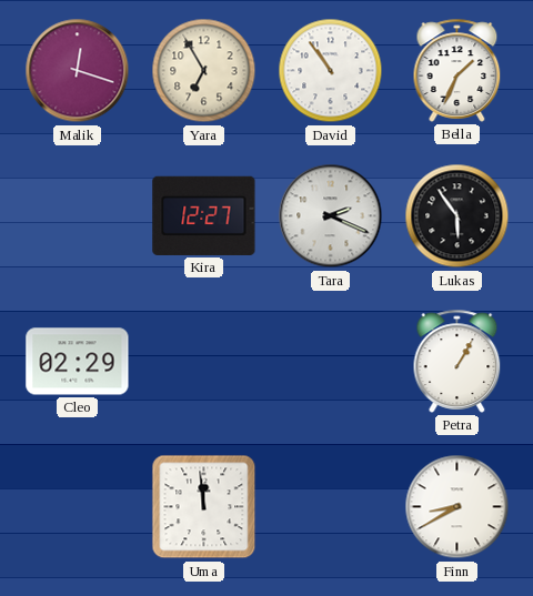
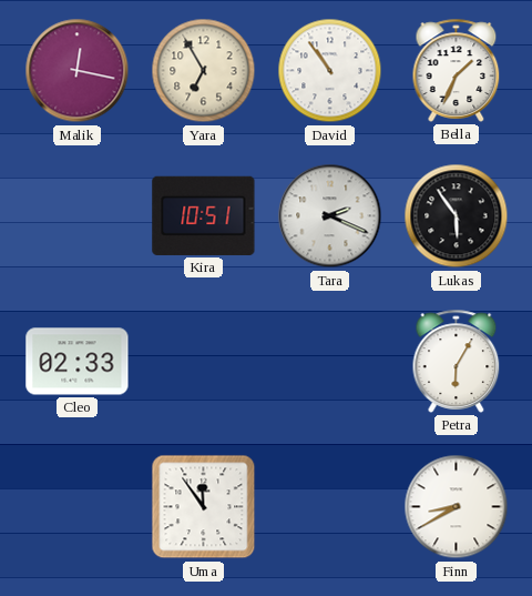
Malik: 12:18 -> 12:17
Kira: 12:27 -> 10:51
Cleo: 02:29 -> 02:33
Petra: 1:05 -> 6:05
Uma: 11:59 -> 11:54
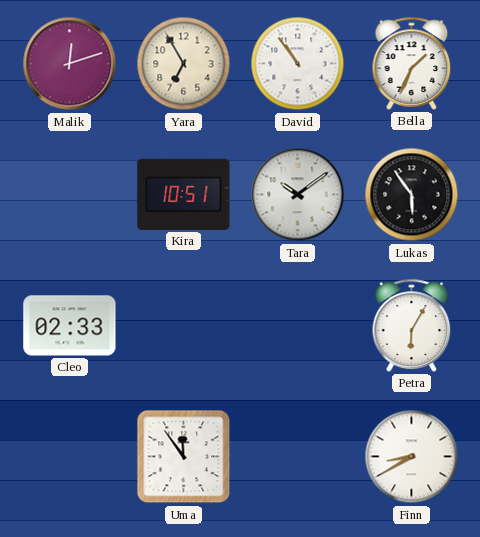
Malik: 12:17 -> 12:12
Tara: 2:19 -> 10:09
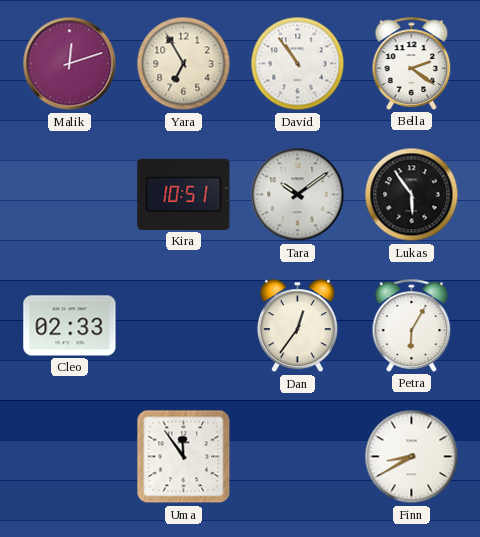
Bella: 1:34 -> 2:21
Dan: none -> 12:36
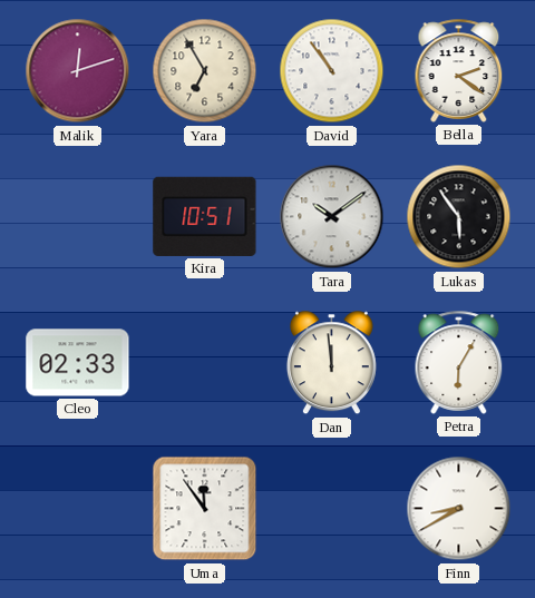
Dan: 12:36 -> 11:59
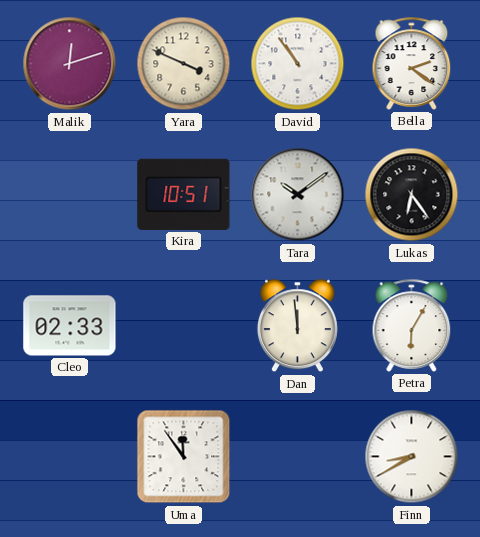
Yara: 6:55 -> 3:49
Lukas: 5:54 -> 6:24
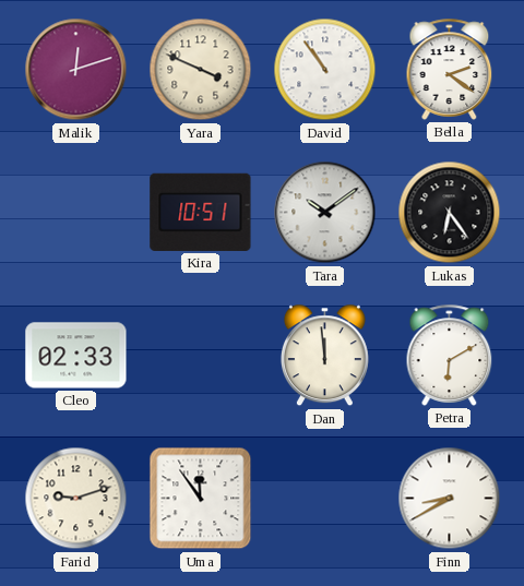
Petra: 6:05 -> 6:10
Farid: none -> 9:12
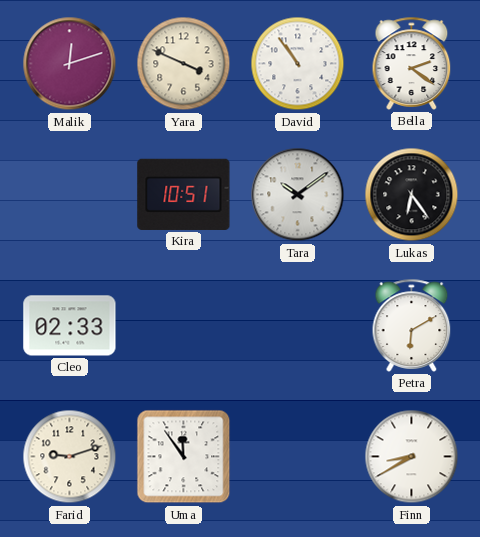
Dan: 11:59 -> none
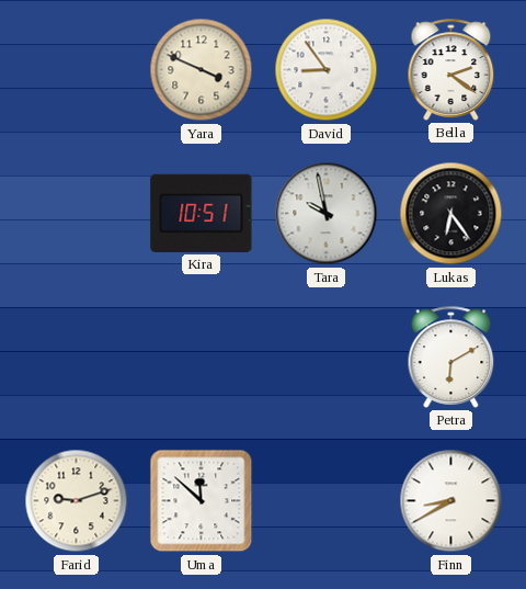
Malik: 12:12 -> none
David: 10:54 -> 8:54
Tara: 10:09 -> 9:58
Cleo: 02:33 -> none
Uma: 11:54 -> 11:52
